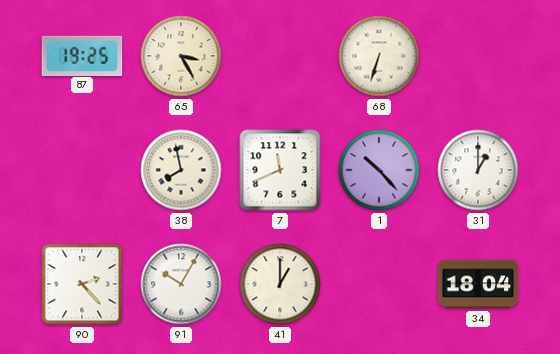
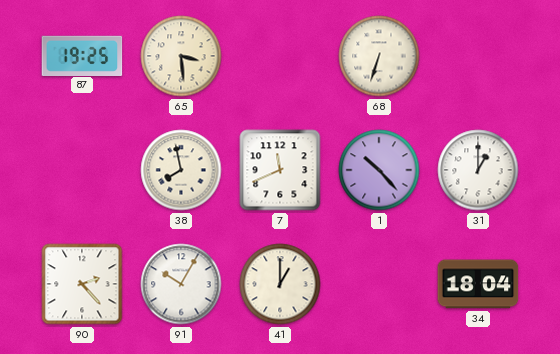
65: 3:25 -> 3:29
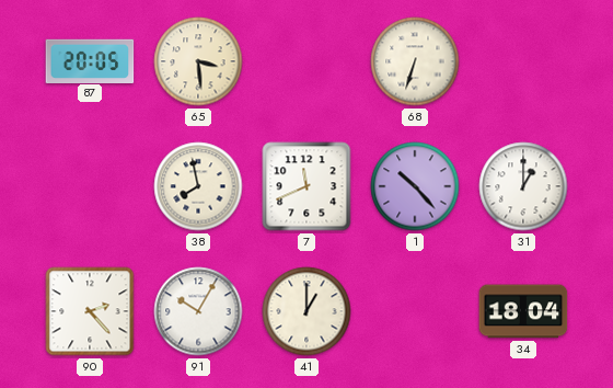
87: 19:25 -> 20:05
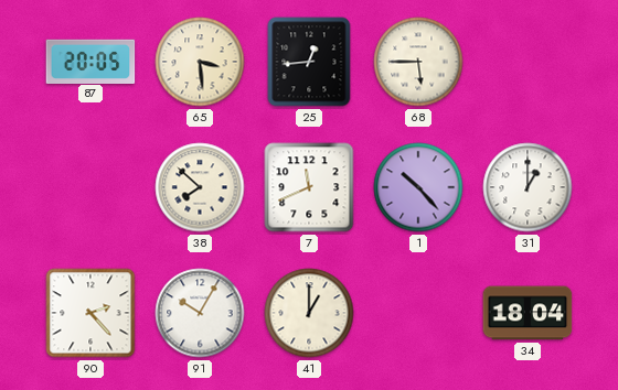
25: none -> 12:44
68: 6:33 -> 5:45
38: 7:58 -> 7:52
